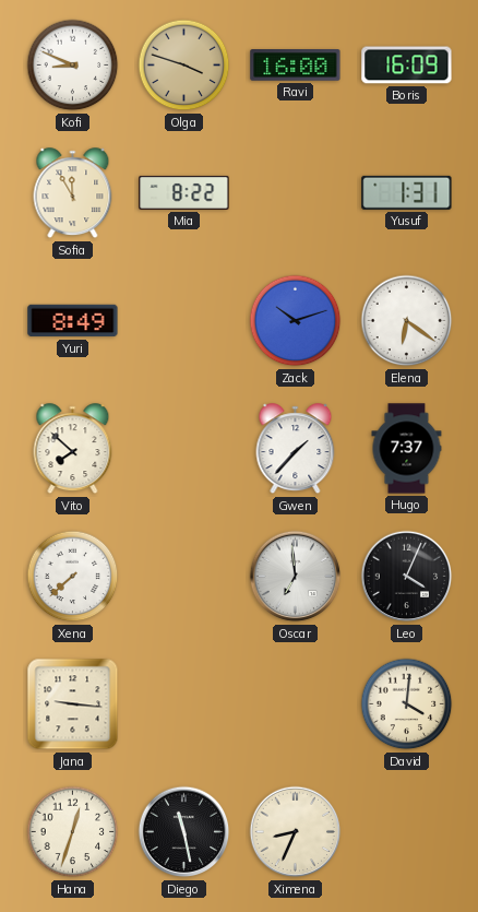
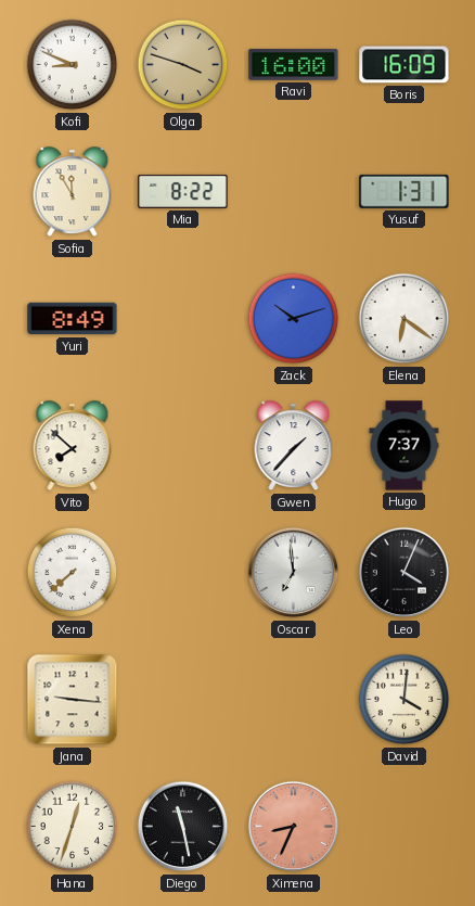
Ximena dial: cream -> salmon
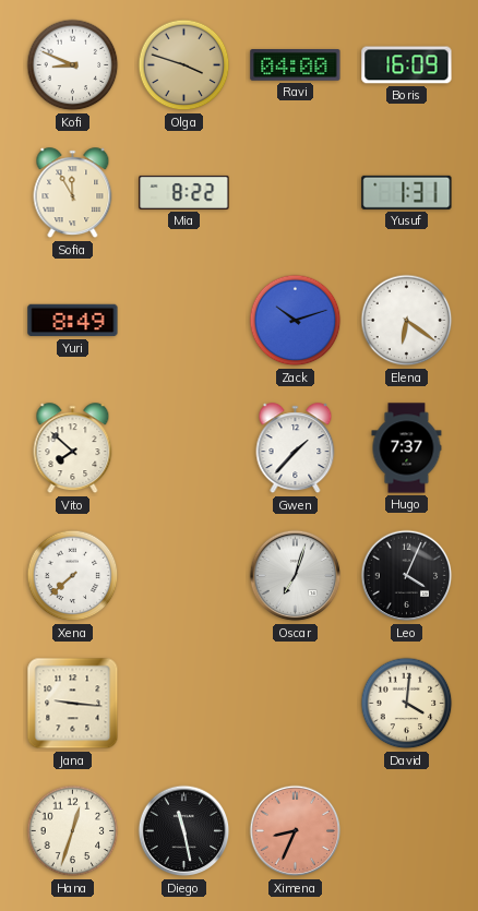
Ravi: 16:00 -> 04:00
Oscar: 6:59 -> 7:03
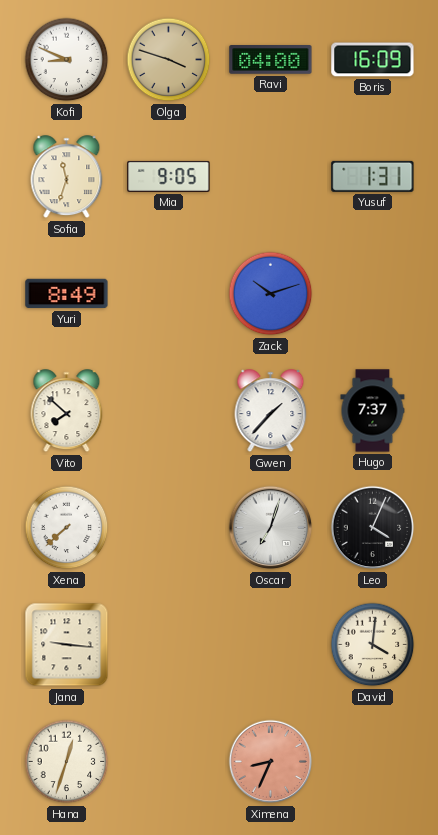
Sofia: 11:55 -> 11:33
Mia: 8:22 -> 9:05
Elena: 6:21 -> none
Diego: 11:28 -> none
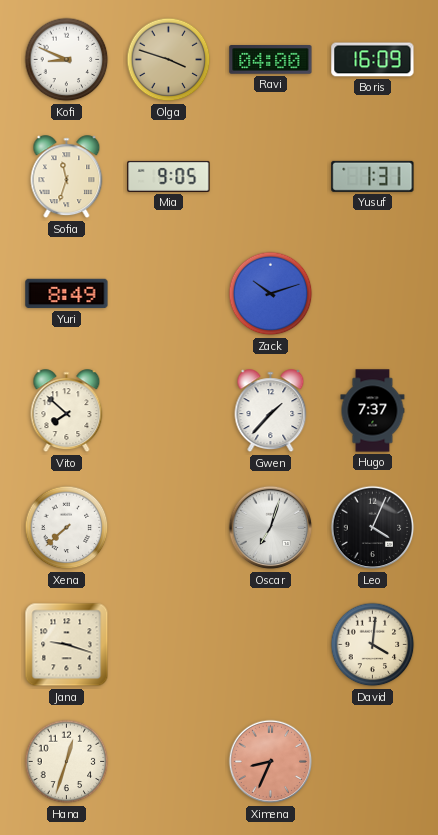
Jana: 9:16 -> 9:18
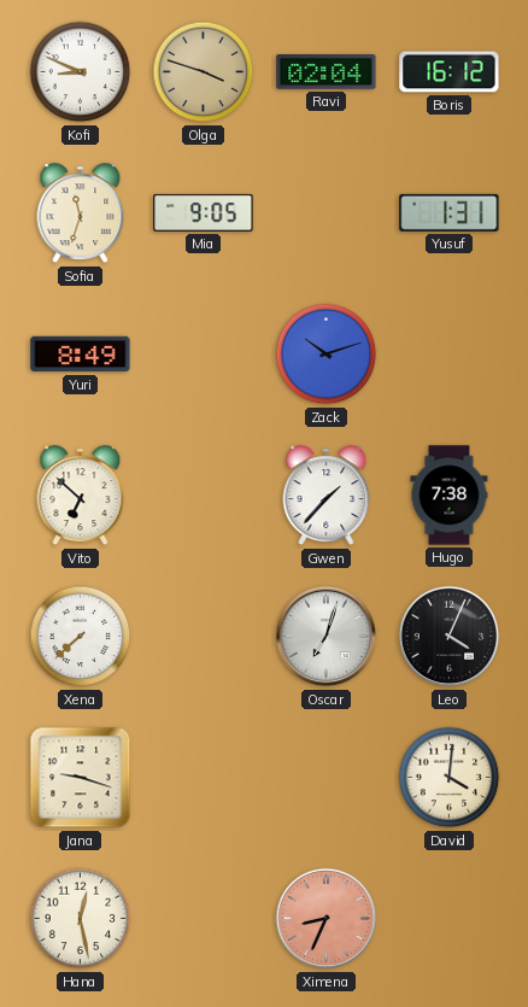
Ravi: 04:00 -> 02:04
Boris: 16:09 -> 16:12
Vito: 7:52 -> 6:52
Hugo: 7:37 -> 7:38
Hana: 12:33 -> 12:28
